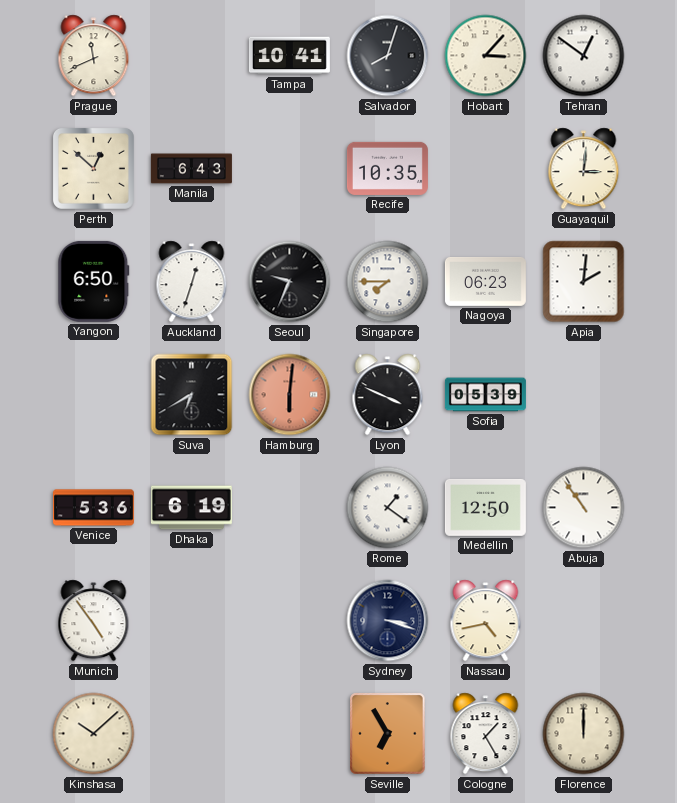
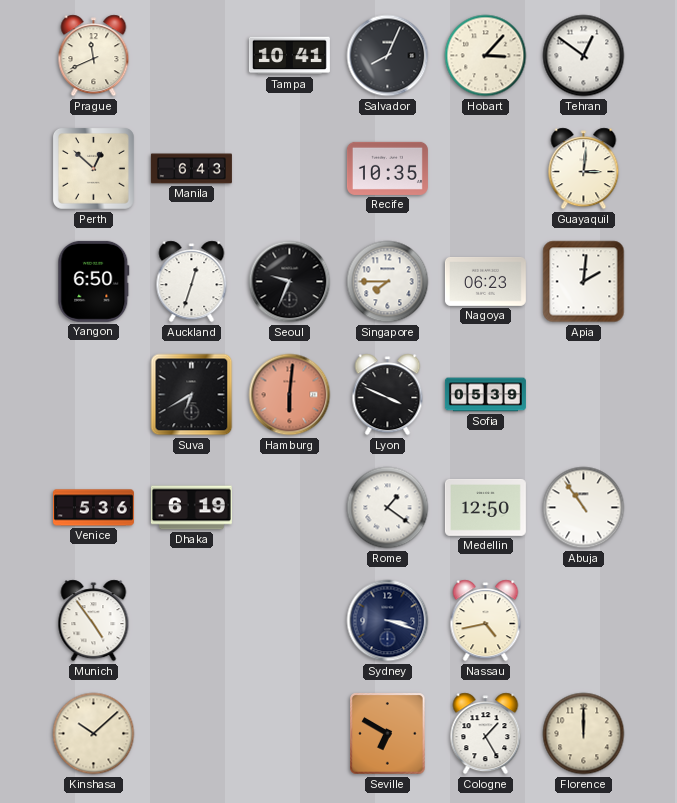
Salvador: 8:03 -> 8:04
Seville: 6:55 -> 6:50
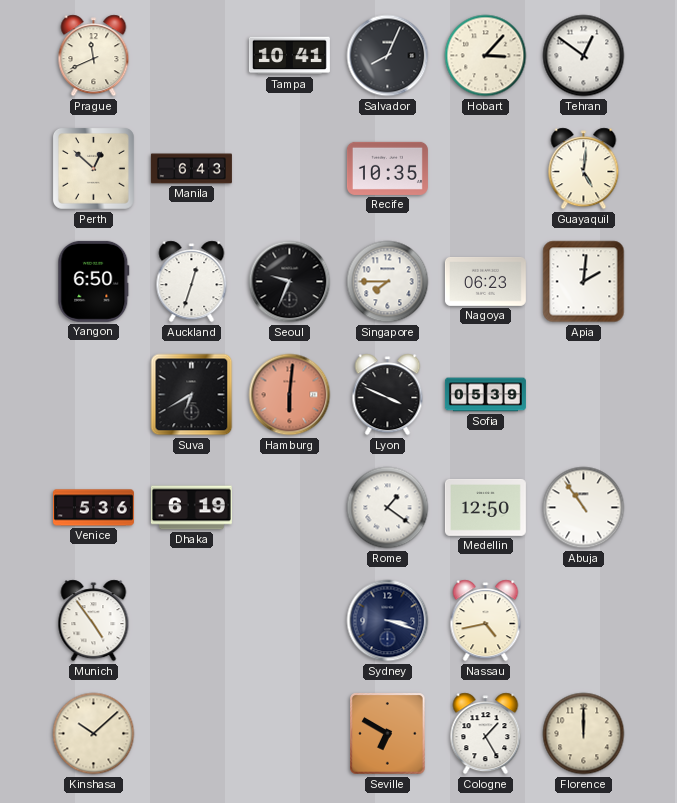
Guayaquil: 3:01 -> 5:01
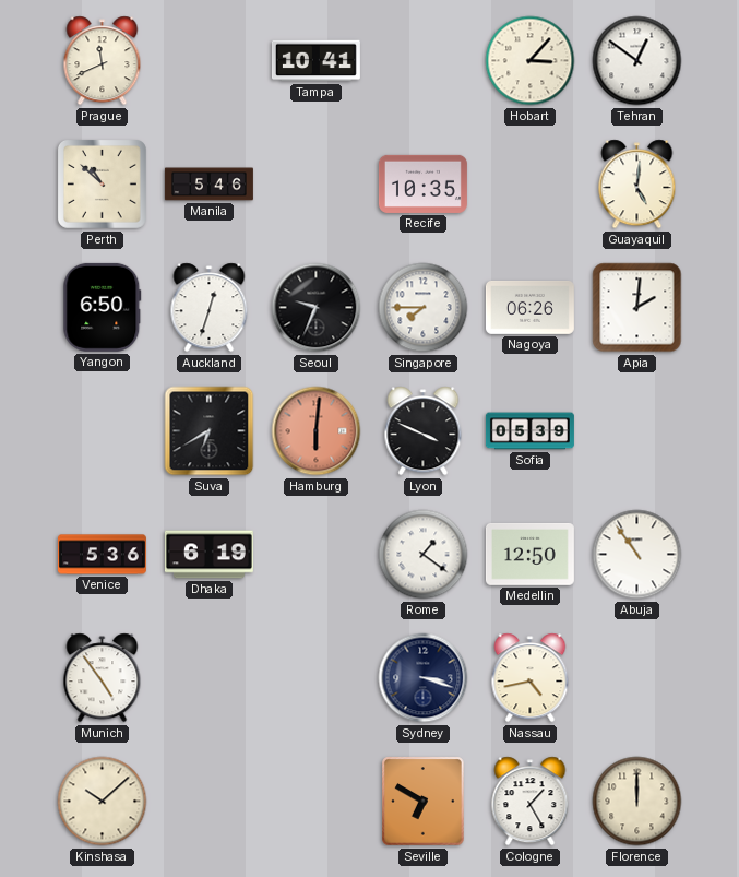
Salvador: 8:04 -> none
Perth: 12:52 -> 10:52
Manila: 6:43 -> 5:46
Nagoya: 06:23 -> 06:26
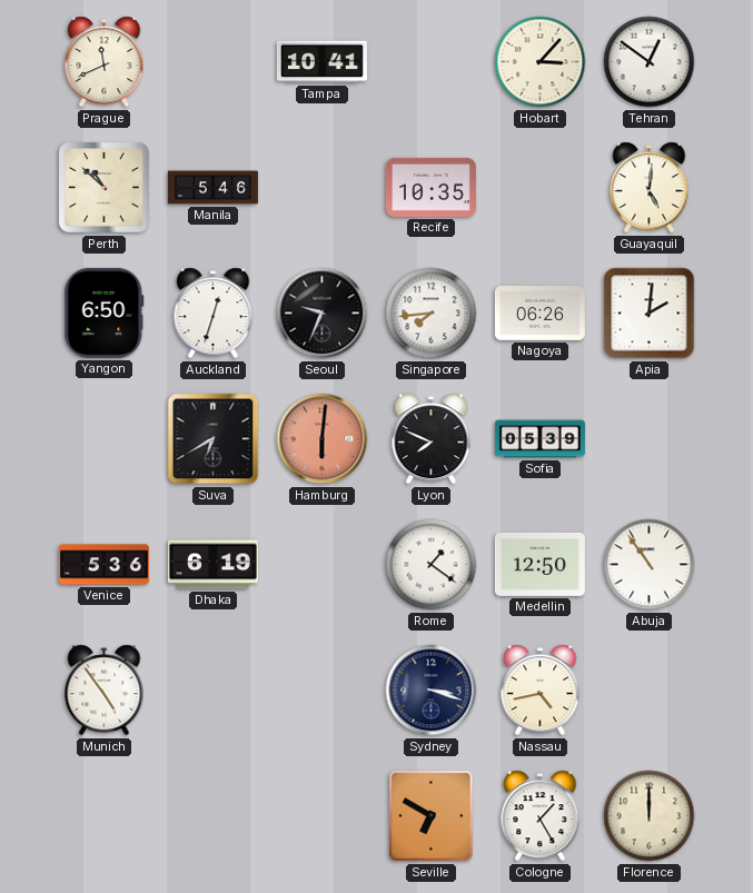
Singapore: 7:45 -> 7:44
Lyon: 3:49 -> 7:49
Kinshasa: 10:08 -> none
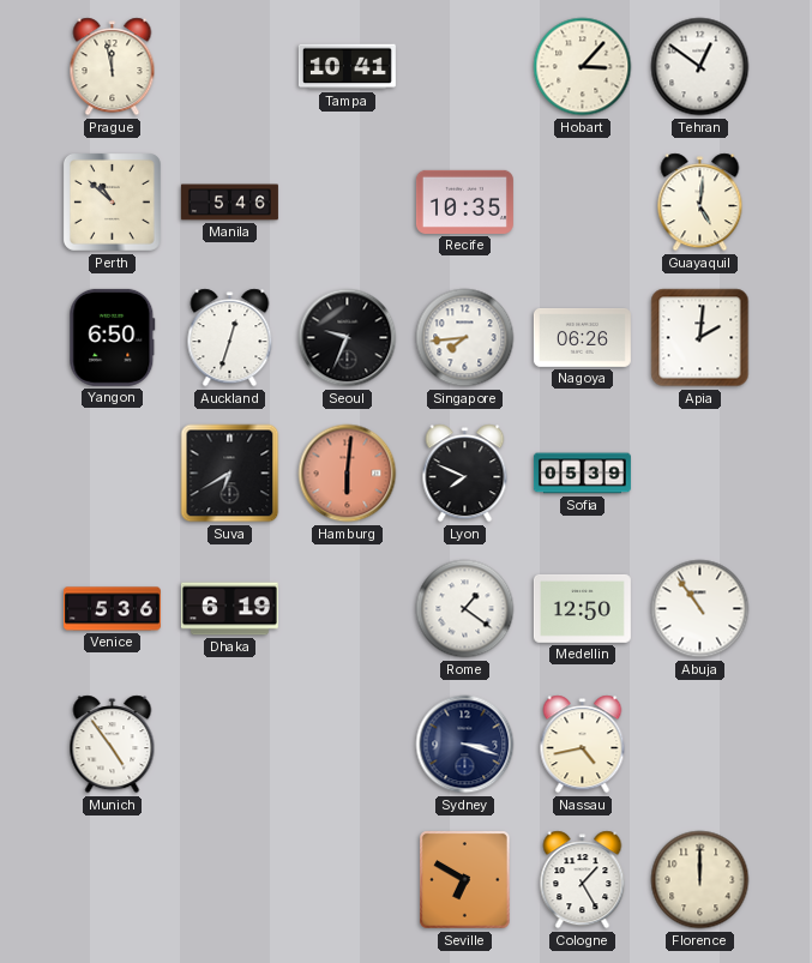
Prague: 11:41 -> 11:58
